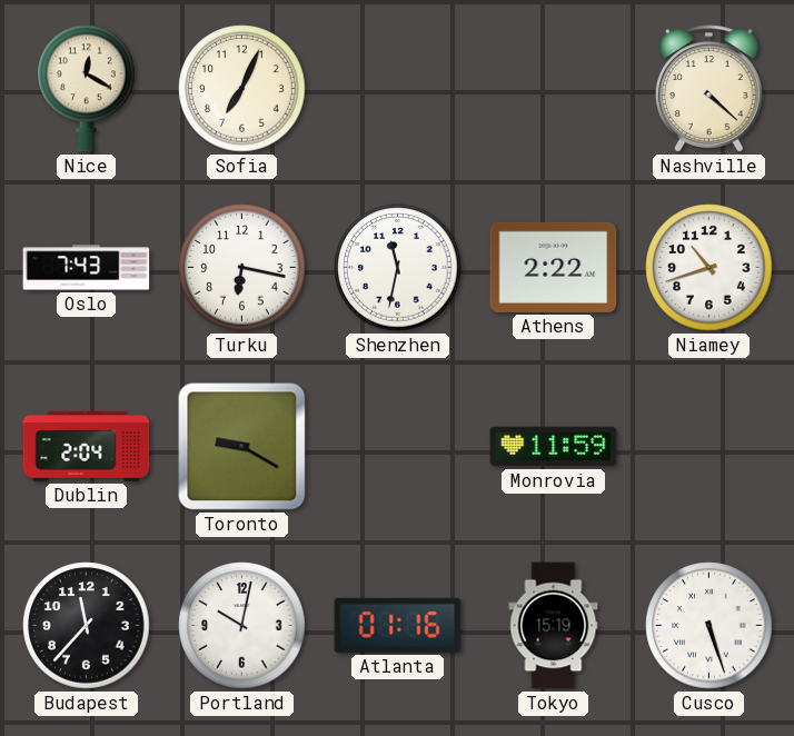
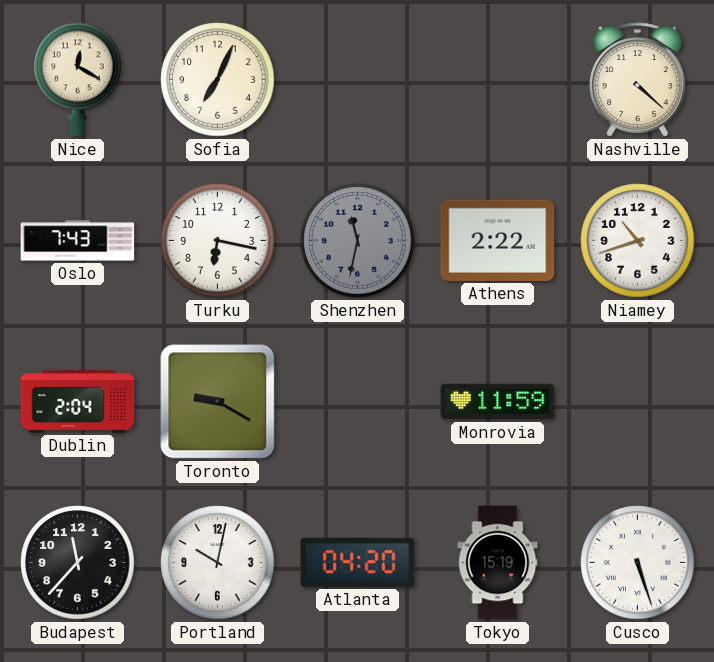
Shenzhen dial: white -> grey
Atlanta: 01:16 -> 04:20
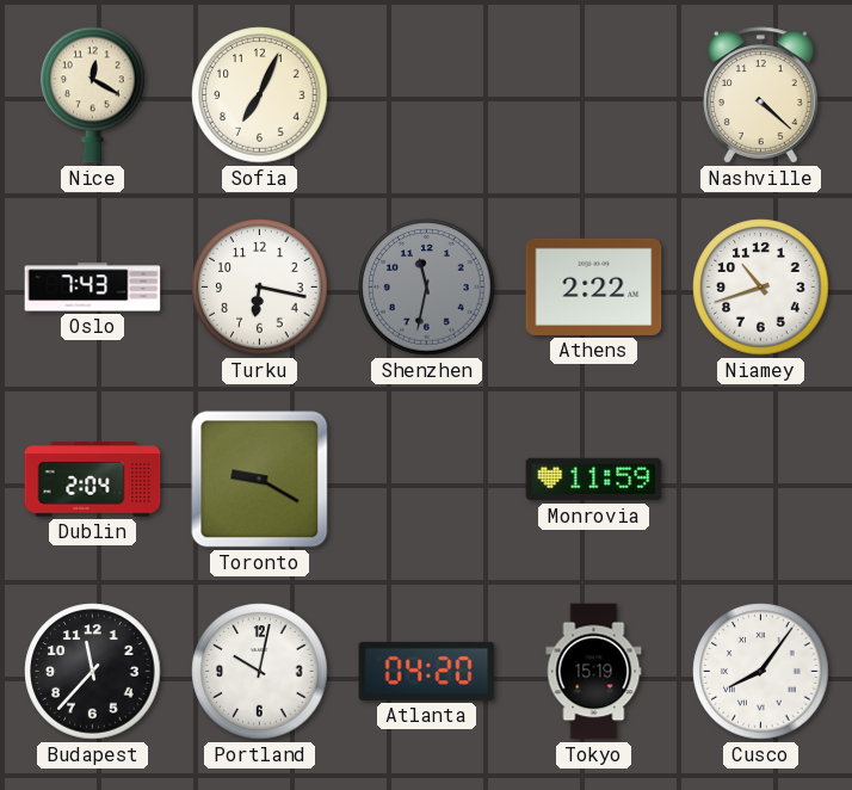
Cusco: 5:27 -> 8:06
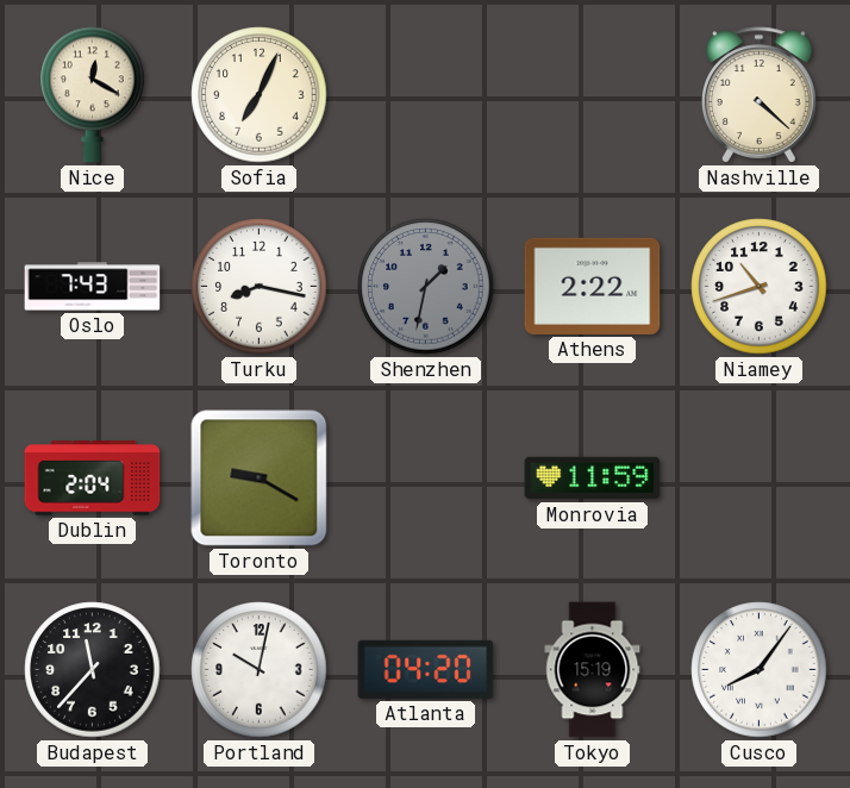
Turku: 6:17 -> 8:17
Shenzhen: 11:32 -> 1:32
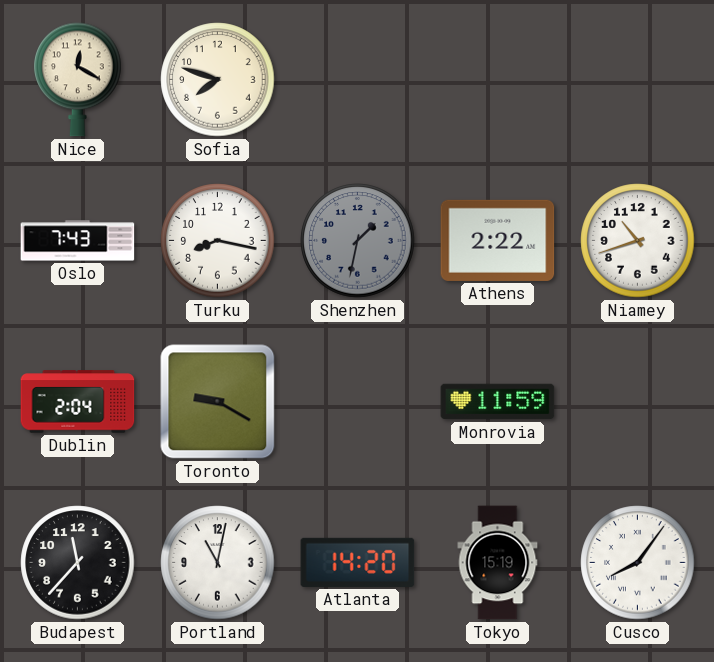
Sofia: 7:04 -> 7:48
Nashville: 4:22 -> none
Portland: 10:02 -> 11:02
Atlanta: 04:20 -> 14:20
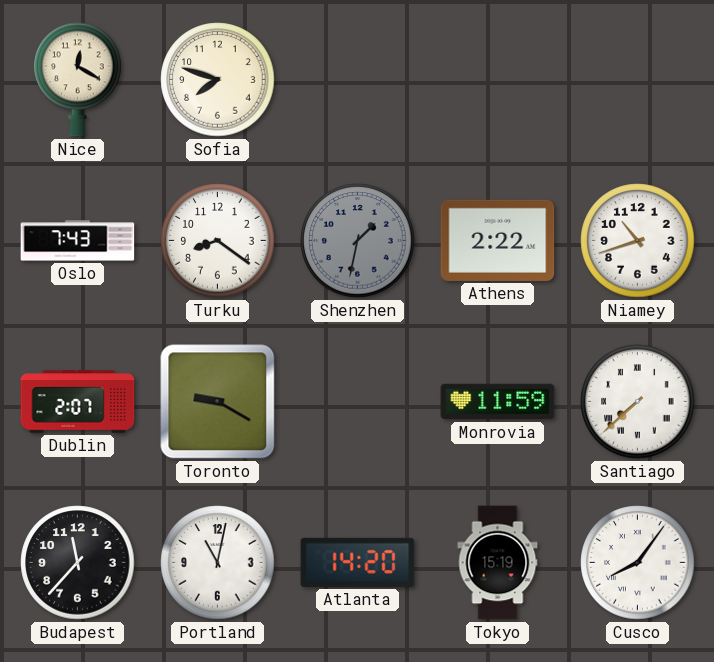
Turku: 8:17 -> 8:21
Dublin: 2:04 -> 2:07
Santiago: none -> 7:38
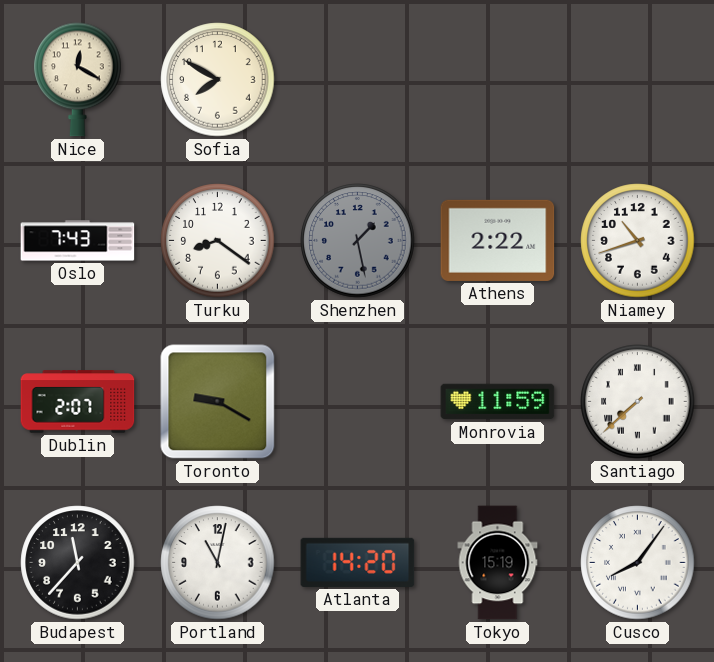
Sofia: 7:48 -> 7:50
Shenzhen: 1:32 -> 1:28
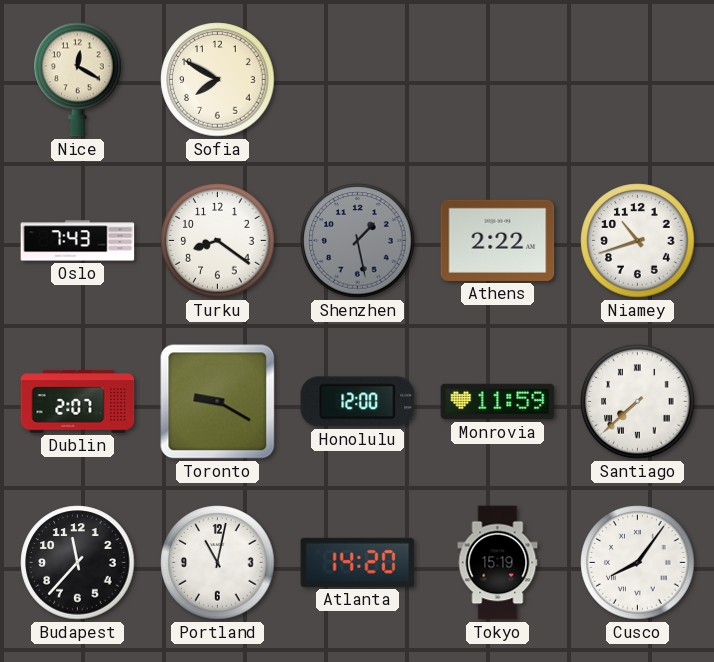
Honolulu: none -> 12:00
